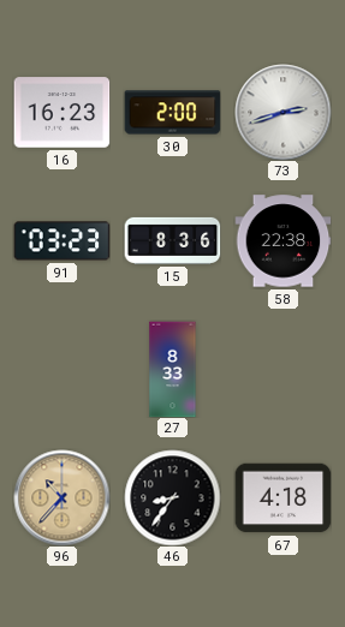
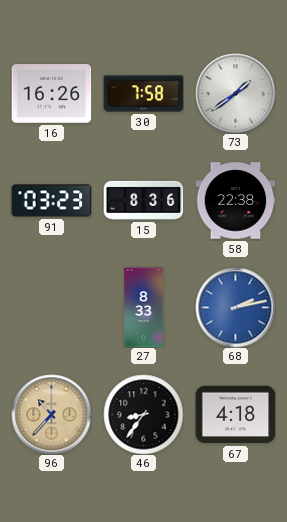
16: 16:23 -> 16:26
30: 2:00 -> 7:58
73: 2:42 -> 1:39
68: none -> 2:13
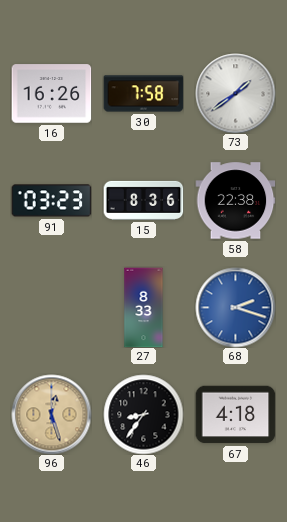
68: 2:13 -> 2:18
96: 10:37 -> 12:27
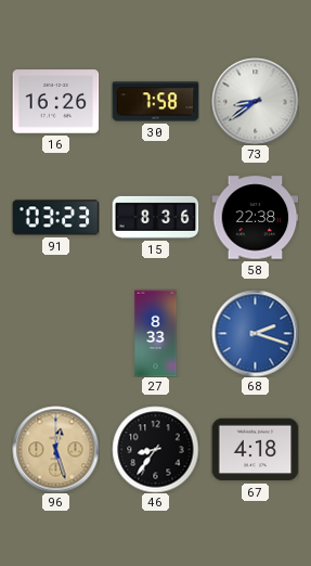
73: 1:39 -> 8:39
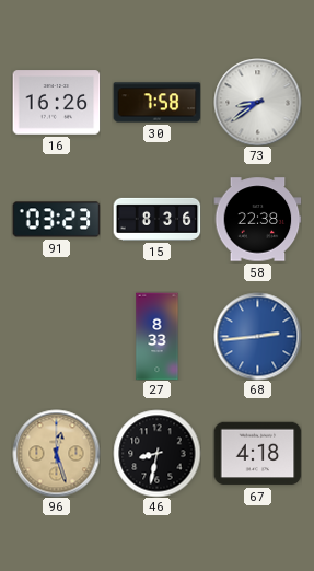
68: 2:18 -> 2:44
46: 8:36 -> 8:32
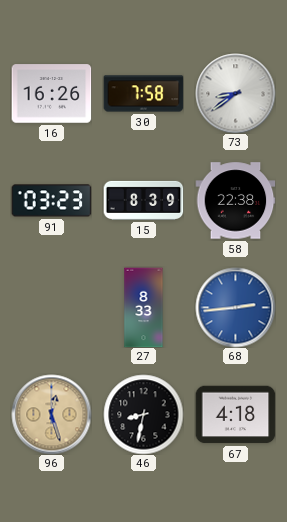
15: 8:36 -> 8:39
